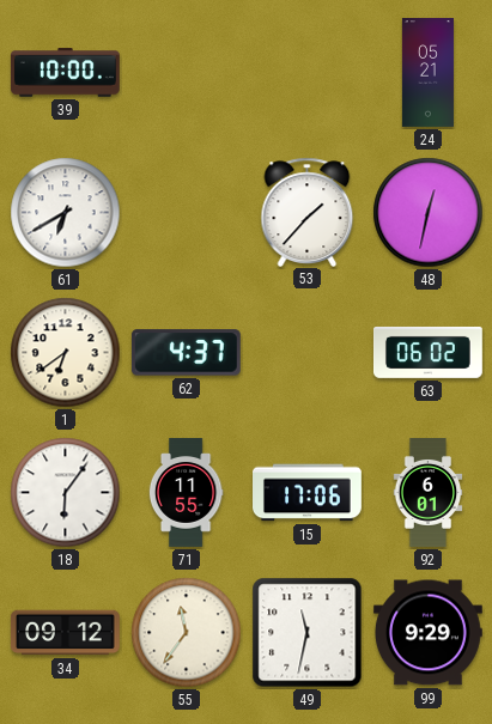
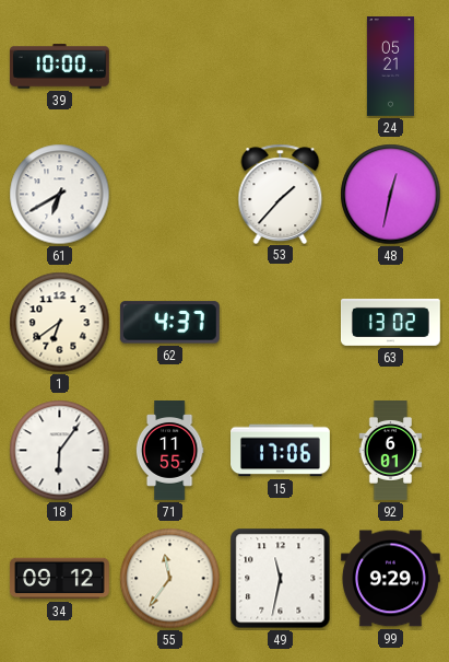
63: 06:02 -> 13:02
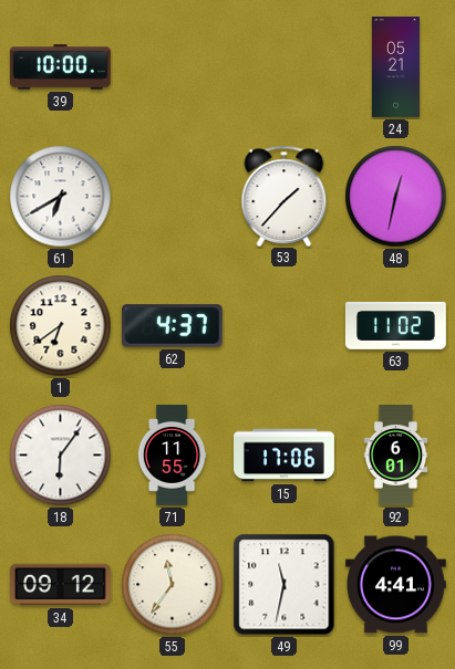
63: 13:02 -> 11:02
99: 9:29 -> 4:41
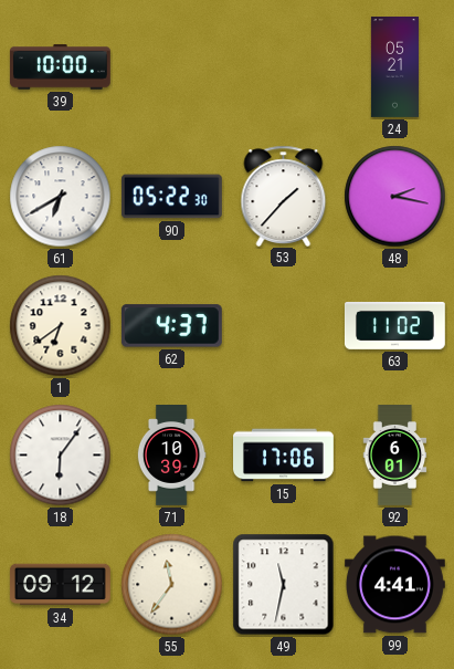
90: none -> 05:22
48: 12:32 -> 2:17
71: 11:55 -> 10:39
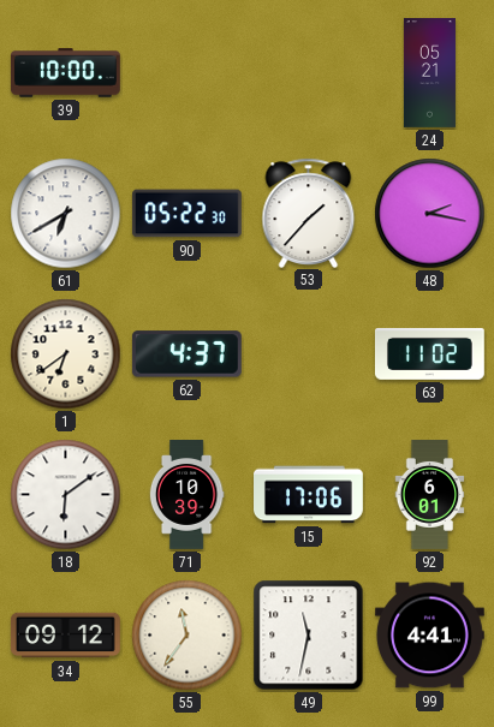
18: 6:06 -> 6:09
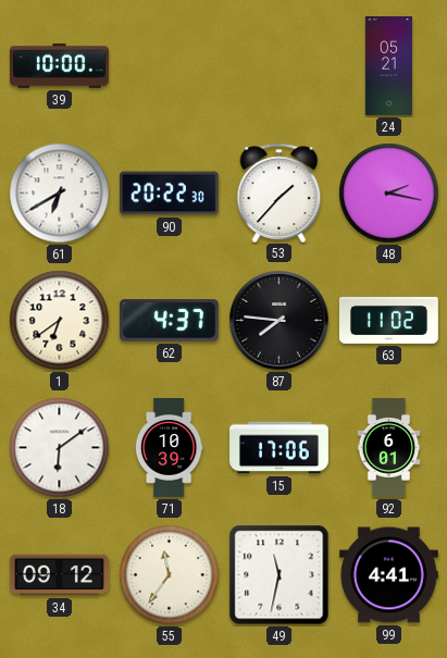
90: 05:22 -> 20:22
87: none -> 7:46
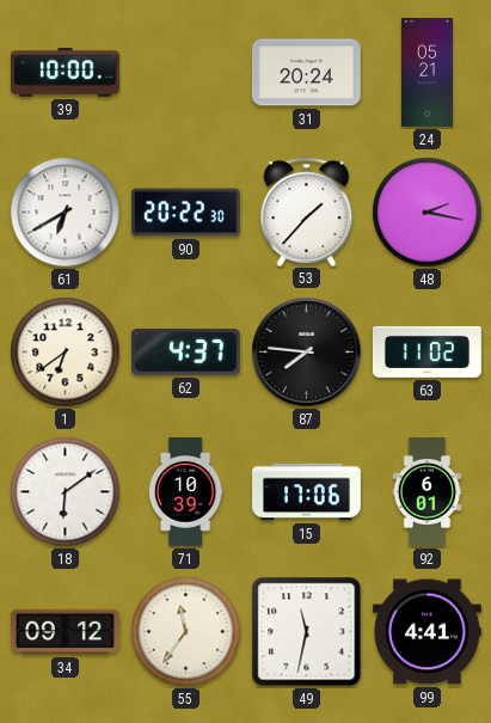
31: none -> 20:24
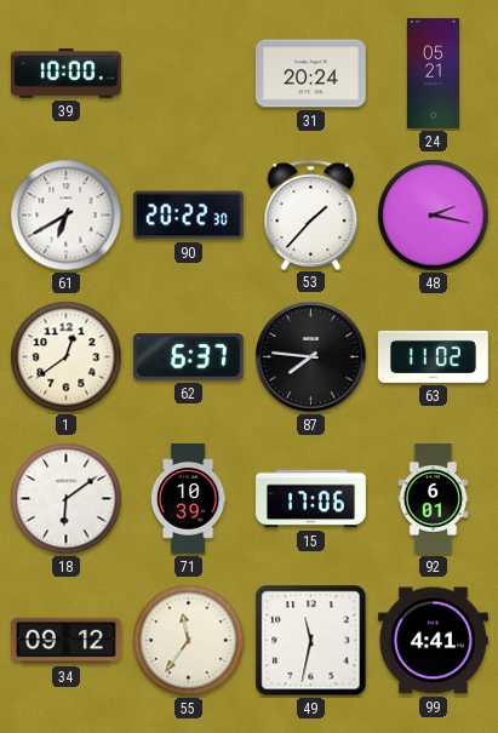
1: 6:39 -> 12:39
62: 4:37 -> 6:37
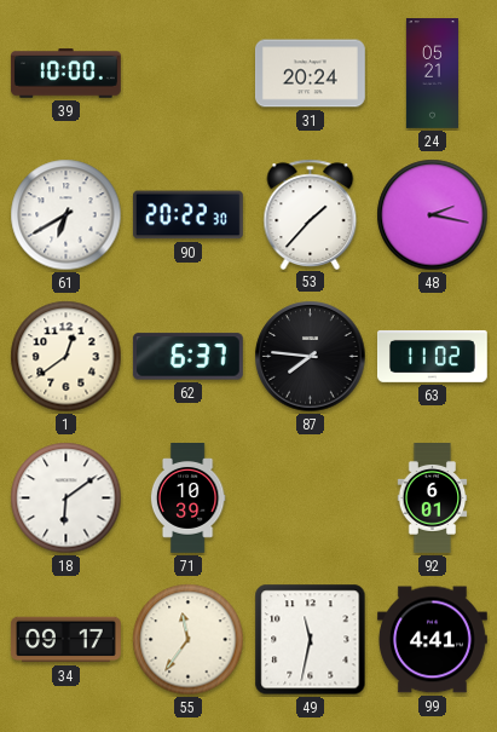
15: 17:06 -> none
34: 09:12 -> 09:17
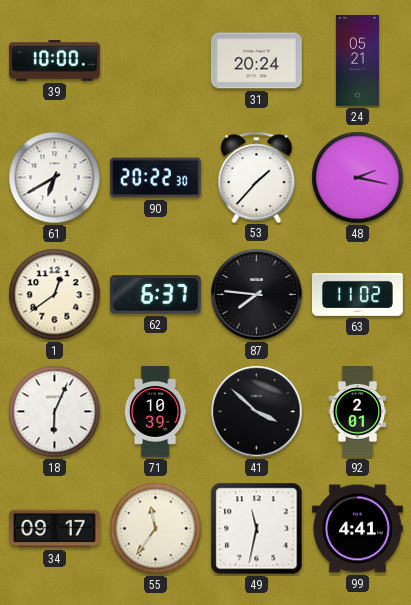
18: 6:09 -> 6:04
41: none -> 3:52
92: 6:01 -> 2:01
